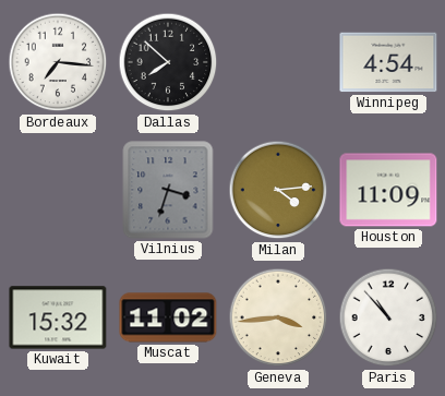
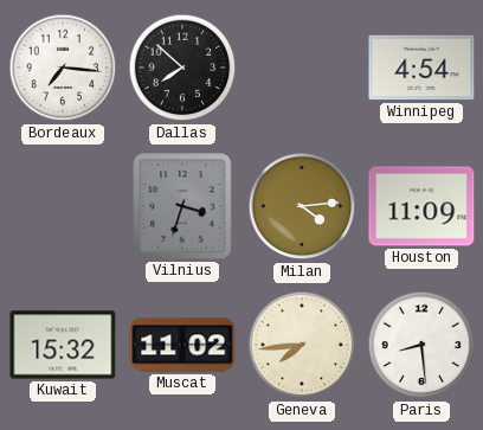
Geneva: 3:44 -> 7:44
Paris: 10:53 -> 8:29
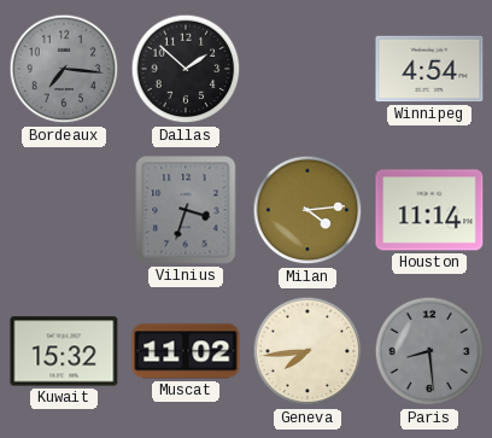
Bordeaux dial: white -> grey
Dallas: 7:52 -> 1:52
Houston: 11:09 -> 11:14
Paris dial: white -> grey
